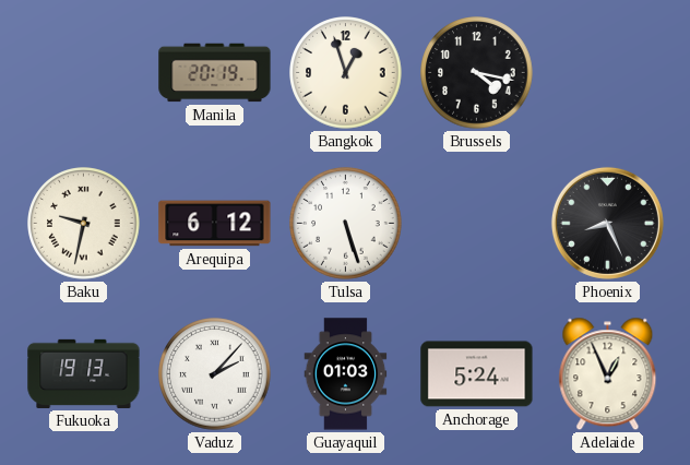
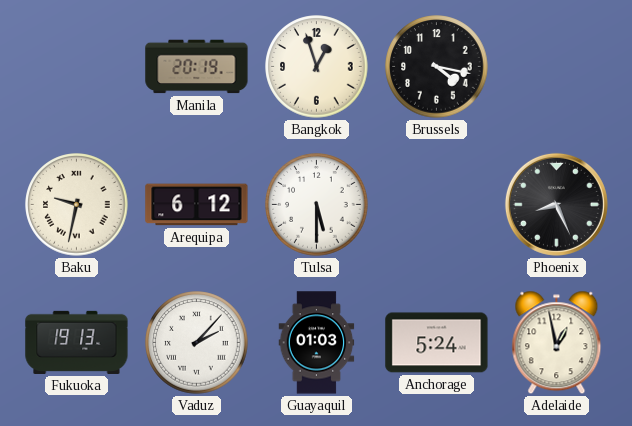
Tulsa: 5:27 -> 5:30
Adelaide: 12:56 -> 12:58
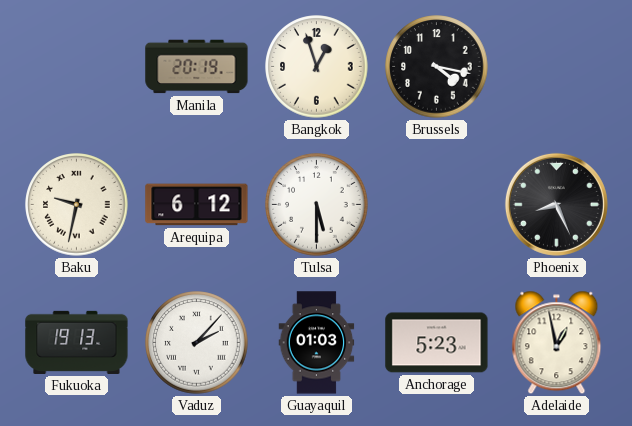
Anchorage: 5:24 -> 5:23
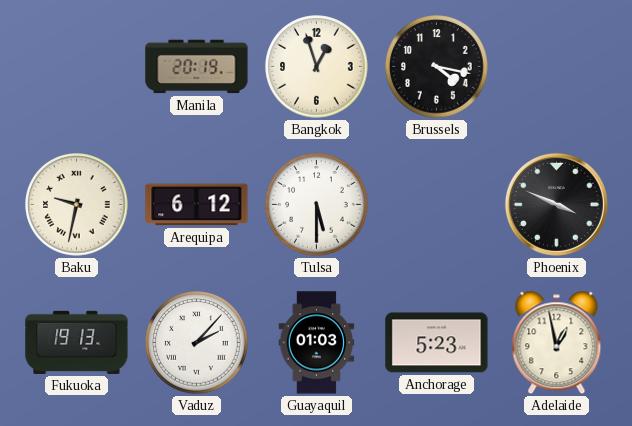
Phoenix: 8:26 -> 3:49
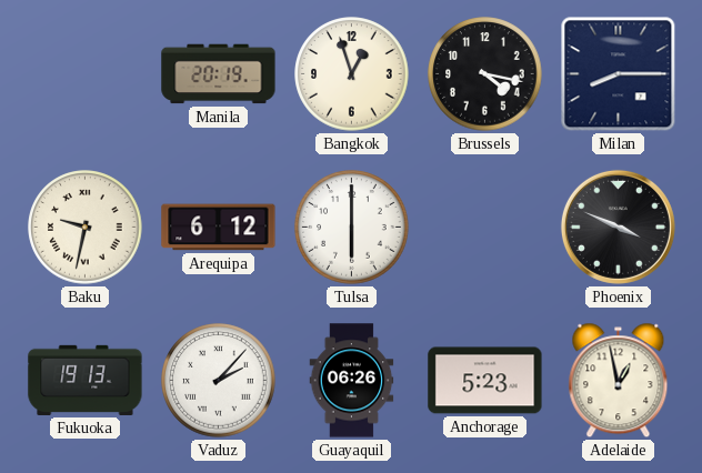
Milan: none -> 8:15
Tulsa: 5:30 -> 6:00
Guayaquil: 01:03 -> 06:26
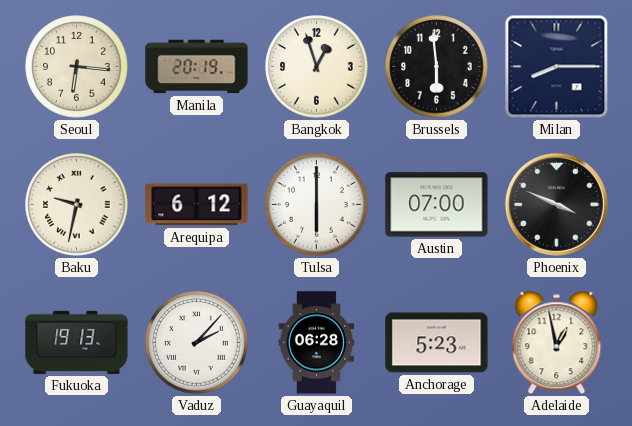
Seoul: none -> 6:16
Brussels: 4:17 -> 5:59
Austin: none -> 07:00
Guayaquil: 06:26 -> 06:28
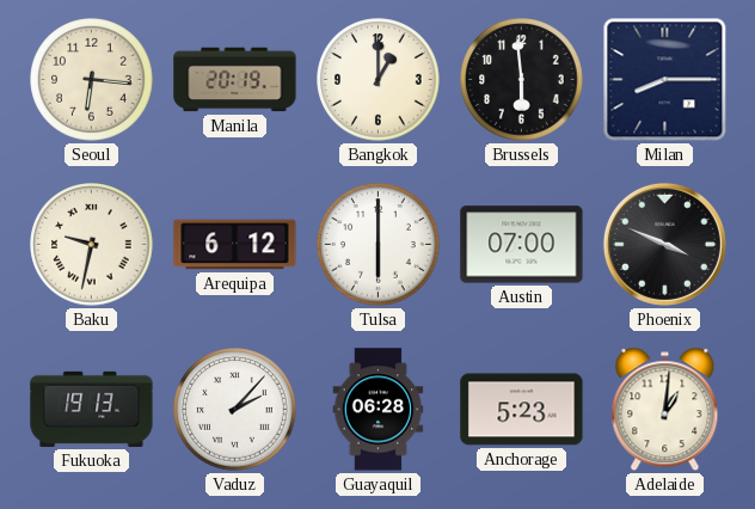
Bangkok: 12:57 -> 1:00
Adelaide: 12:58 -> 1:01
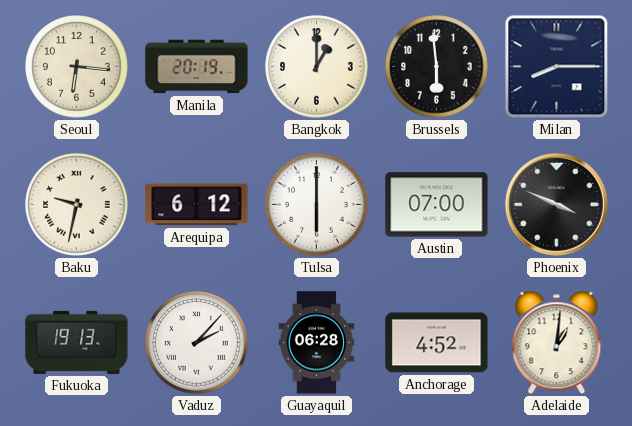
Anchorage: 5:23 -> 4:52
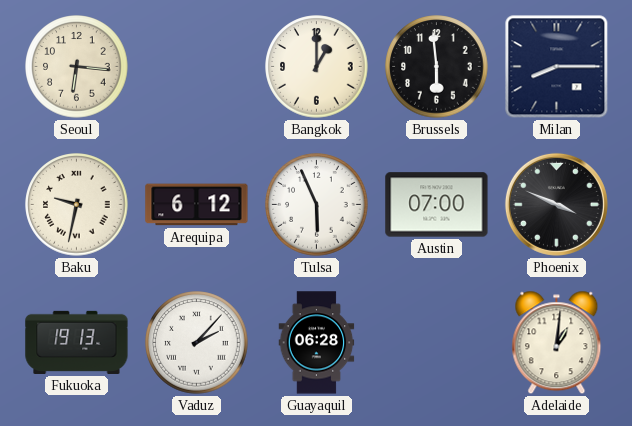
Manila: 20:19 -> none
Tulsa: 6:00 -> 5:56
Anchorage: 4:52 -> none
